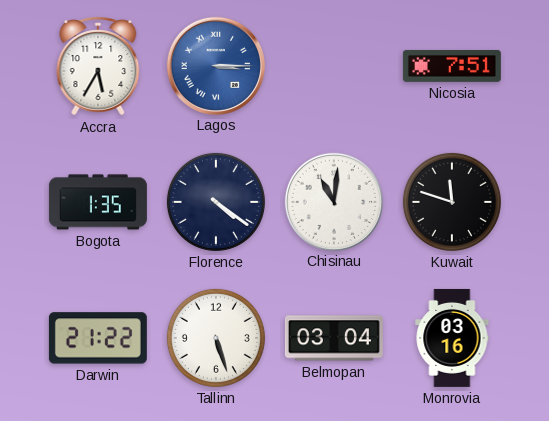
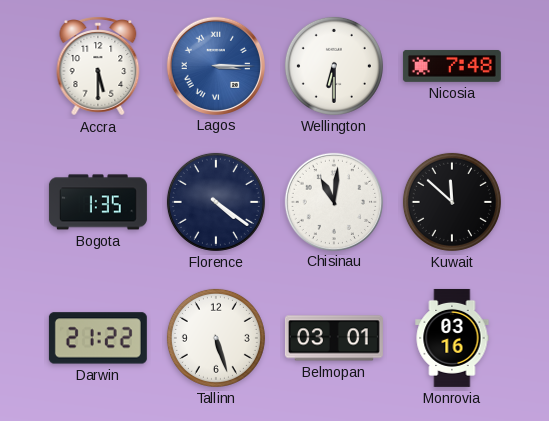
Accra: 5:35 -> 5:30
Wellington: none -> 6:30
Nicosia: 7:51 -> 7:48
Kuwait: 11:48 -> 11:52
Belmopan: 03:04 -> 03:01
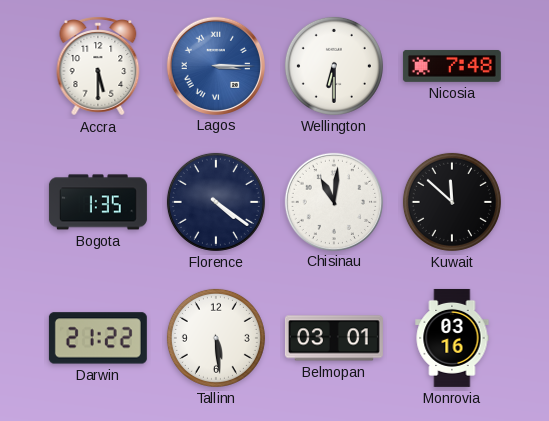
Tallinn: 5:27 -> 5:29
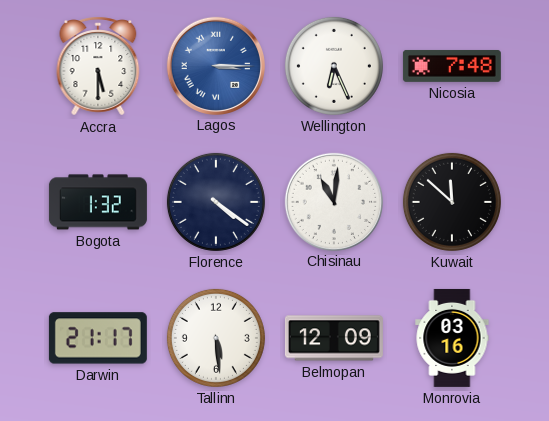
Wellington: 6:30 -> 6:26
Bogota: 1:35 -> 1:32
Darwin: 21:22 -> 21:17
Belmopan: 03:01 -> 12:09
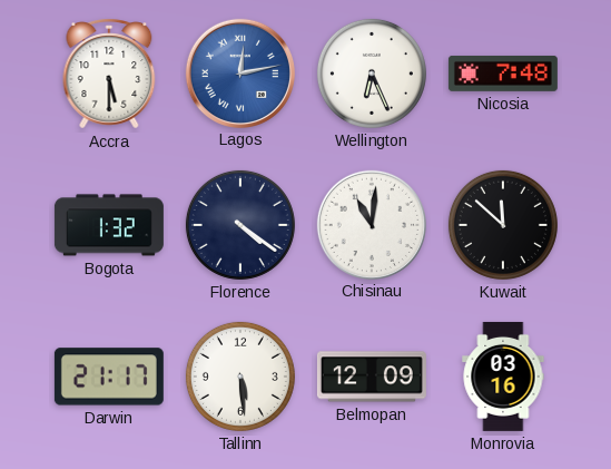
Lagos: 3:15 -> 12:13
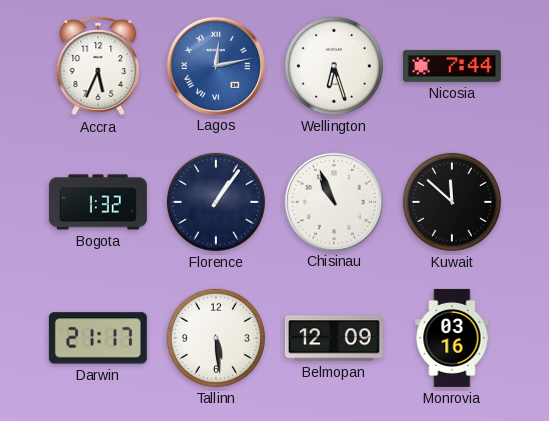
Accra: 5:30 -> 5:34
Wellington: 6:26 -> 6:27
Nicosia: 7:48 -> 7:44
Florence: 4:21 -> 1:06
Chisinau: 11:01 -> 10:56
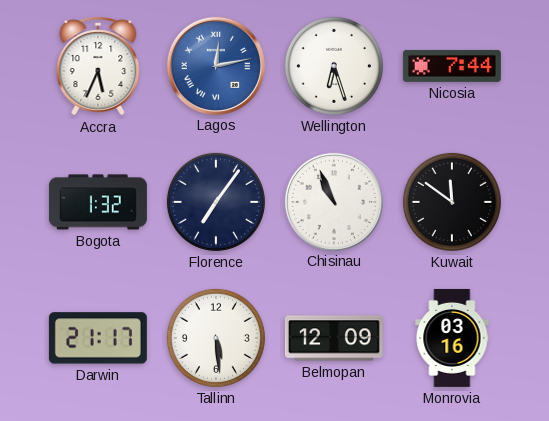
Florence: 1:06 -> 7:06
Kuwait: 11:52 -> 11:51
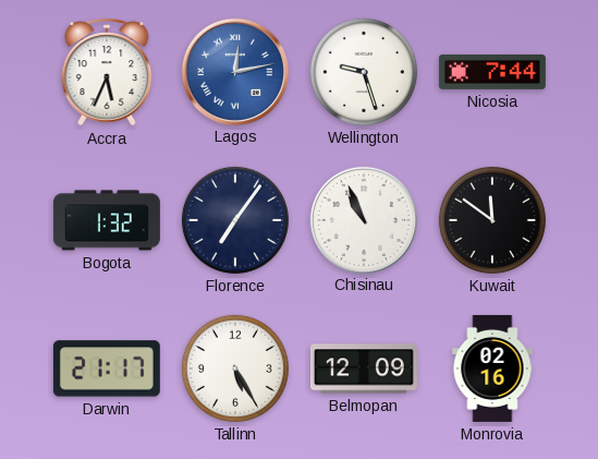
Wellington: 6:27 -> 9:27
Tallinn: 5:29 -> 5:25
Monrovia: 03:16 -> 02:16
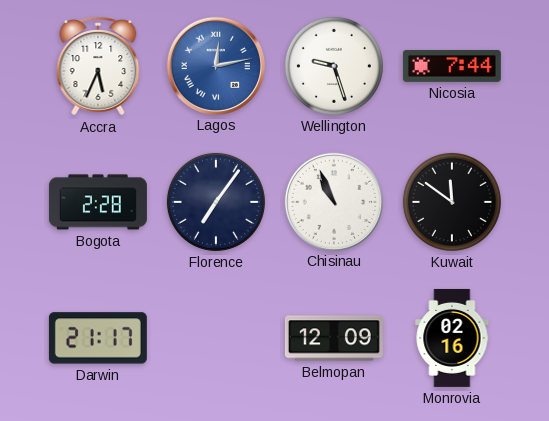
Bogota: 1:32 -> 2:28
Tallinn: 5:25 -> none
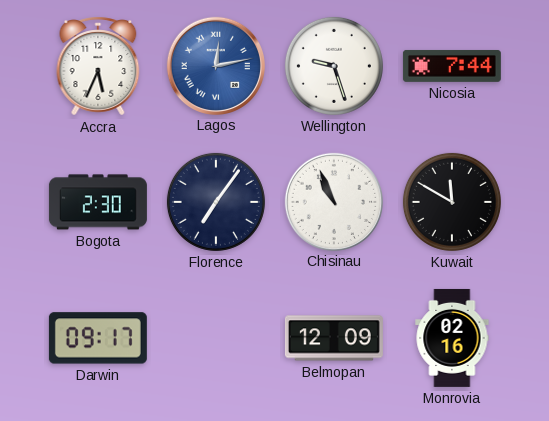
Bogota: 2:28 -> 2:30
Kuwait: 11:51 -> 11:50
Darwin: 21:17 -> 09:17
